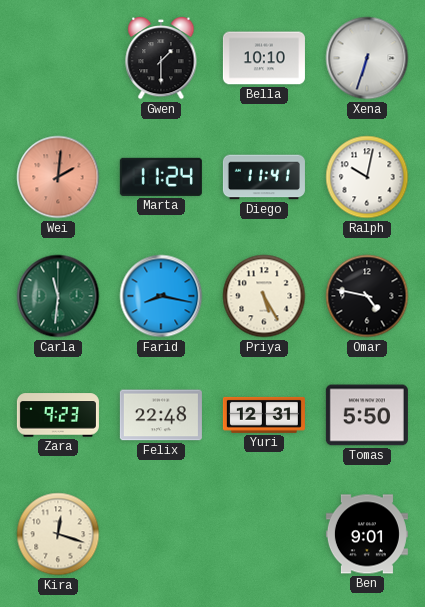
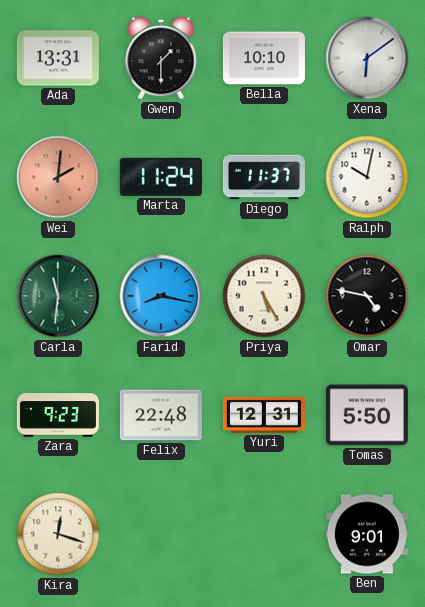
Ada: none -> 13:31
Xena: 6:33 -> 6:09
Diego: 11:41 -> 11:37
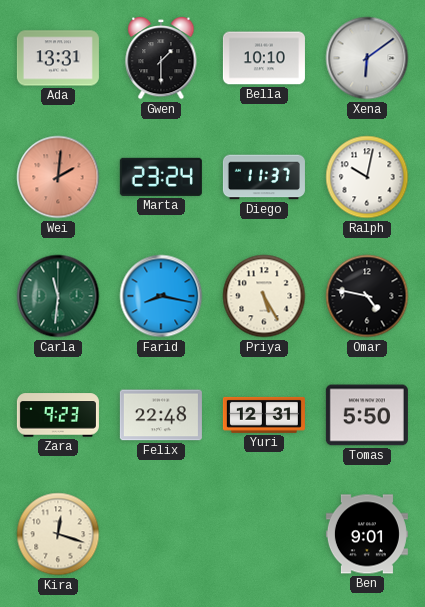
Marta: 11:24 -> 23:24
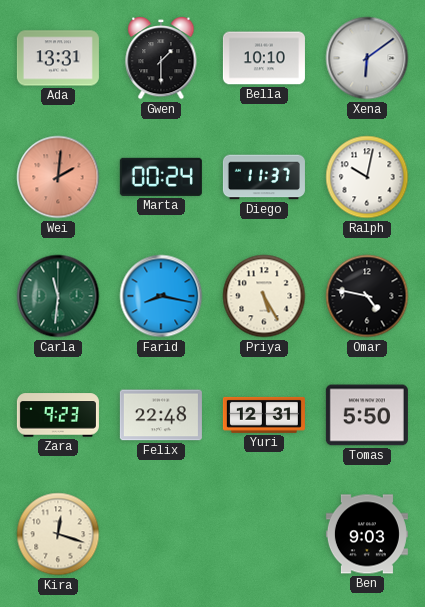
Marta: 23:24 -> 00:24
Ben: 9:01 -> 9:03
